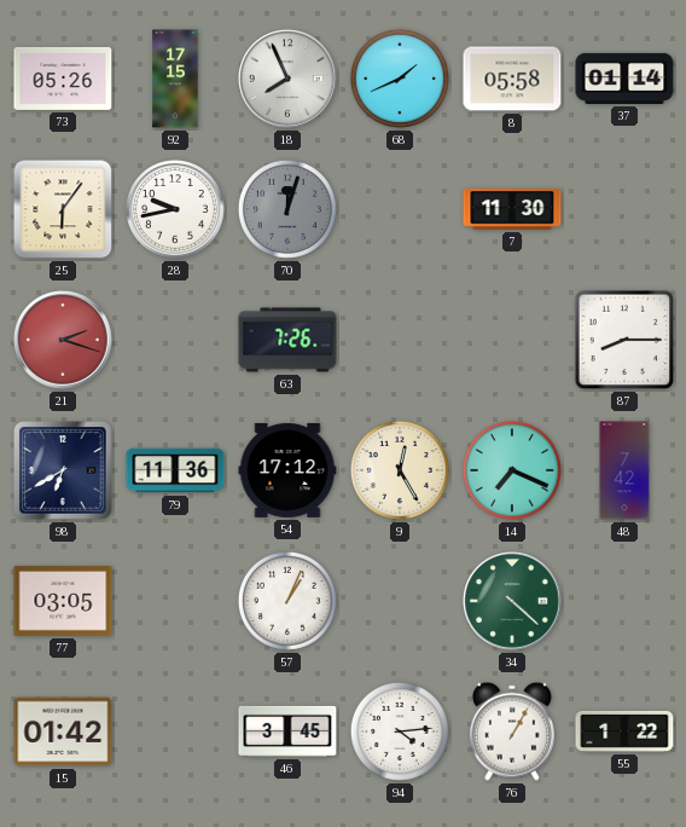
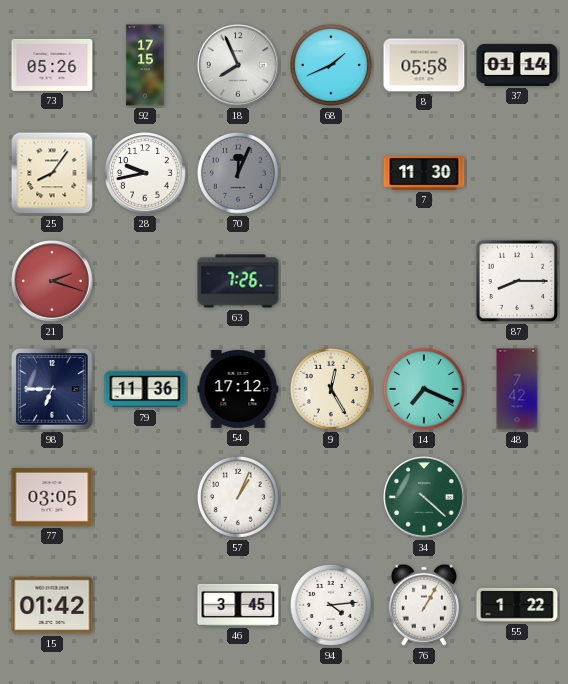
25: 6:06 -> 8:06
70: 12:03 -> 12:04
98: 6:40 -> 6:45
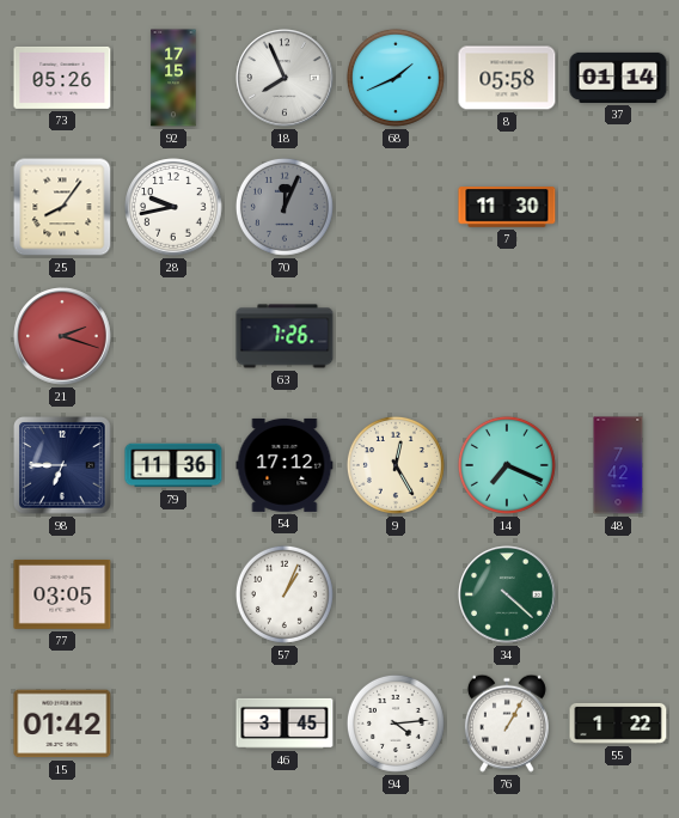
87: 8:15 -> none
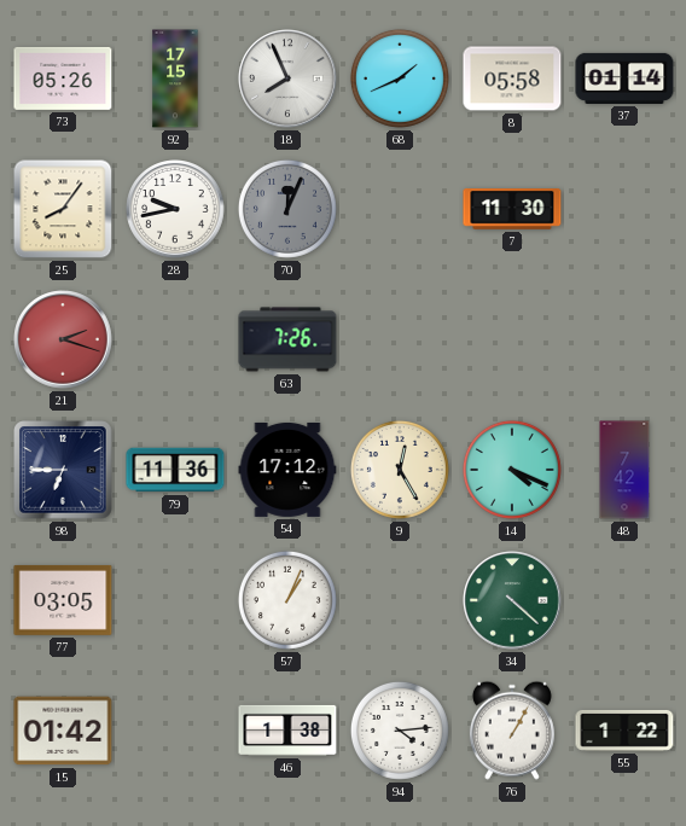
14: 7:19 -> 4:19
46: 3:45 -> 1:38
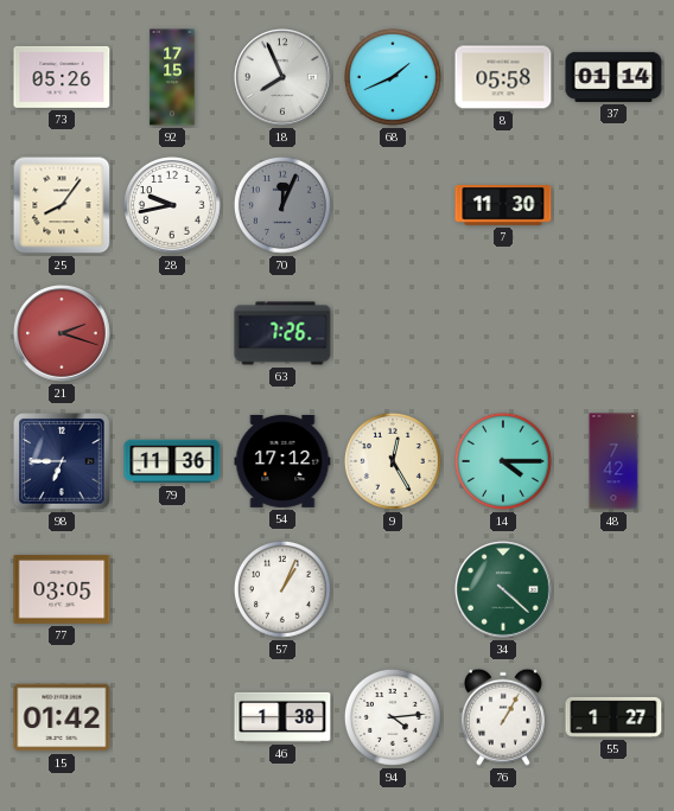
14: 4:19 -> 4:15
55: 1:22 -> 1:27
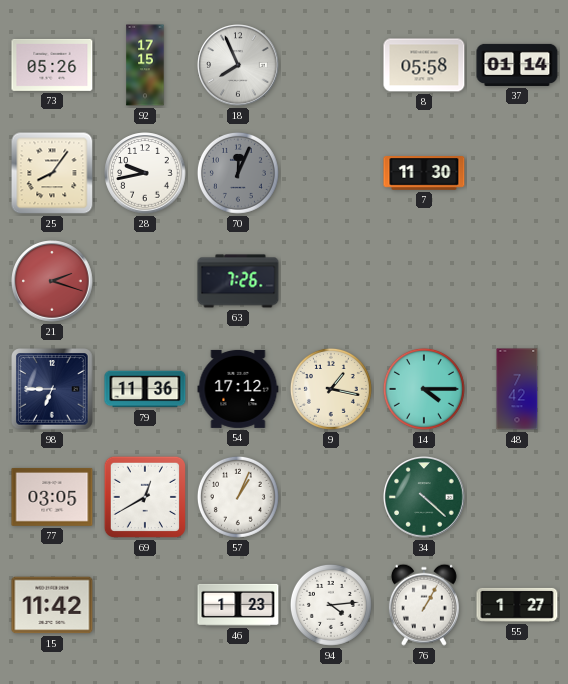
68: 1:41 -> none
9: 12:25 -> 1:17
69: none -> 12:40
15: 01:42 -> 11:42
46: 1:38 -> 1:23
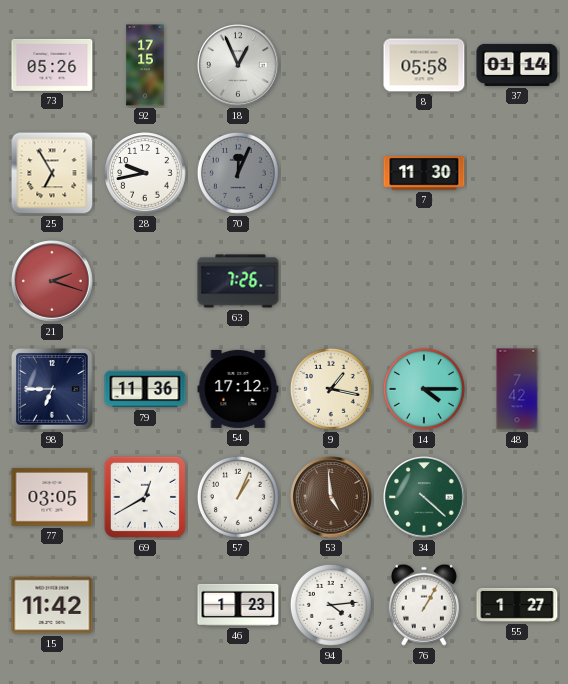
18: 7:56 -> 12:56
25: 8:06 -> 6:55
53: none -> 4:59
